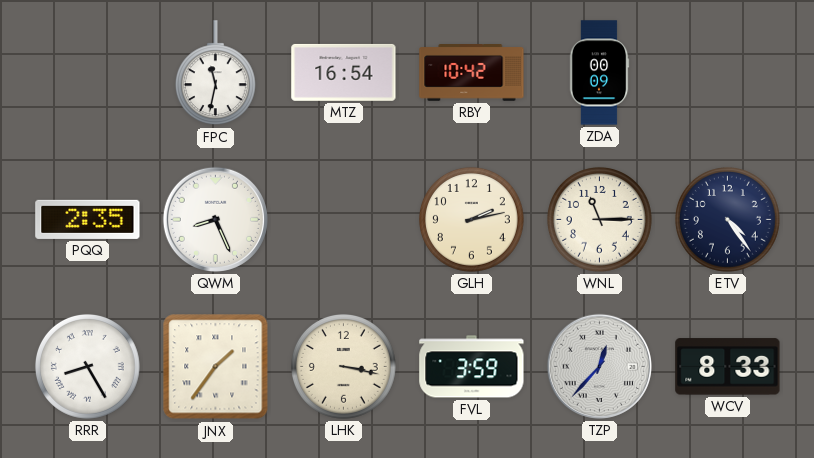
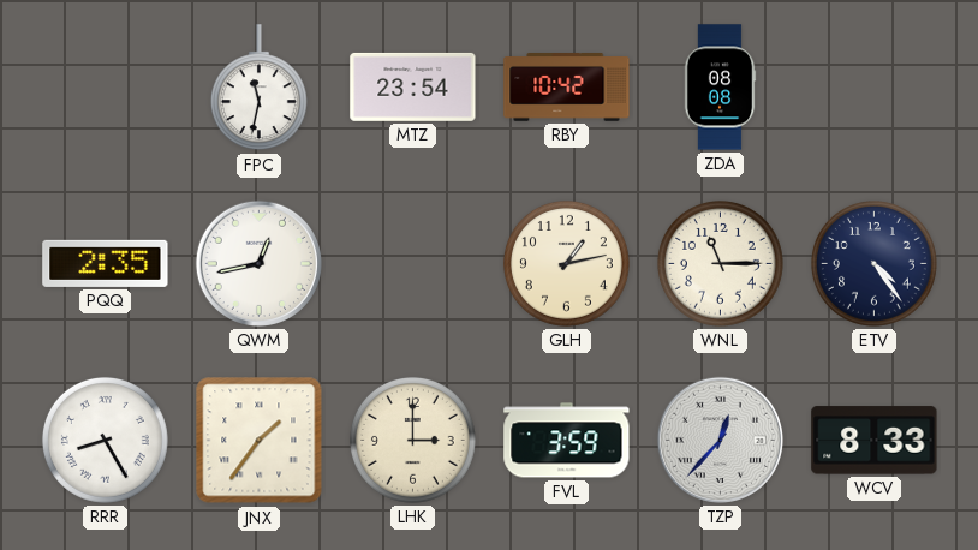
MTZ: 16:54 -> 23:54
ZDA: 00:09 -> 08:08
QWM: 8:26 -> 12:43
GLH: 2:13 -> 1:13
LHK: 3:17 -> 3:00
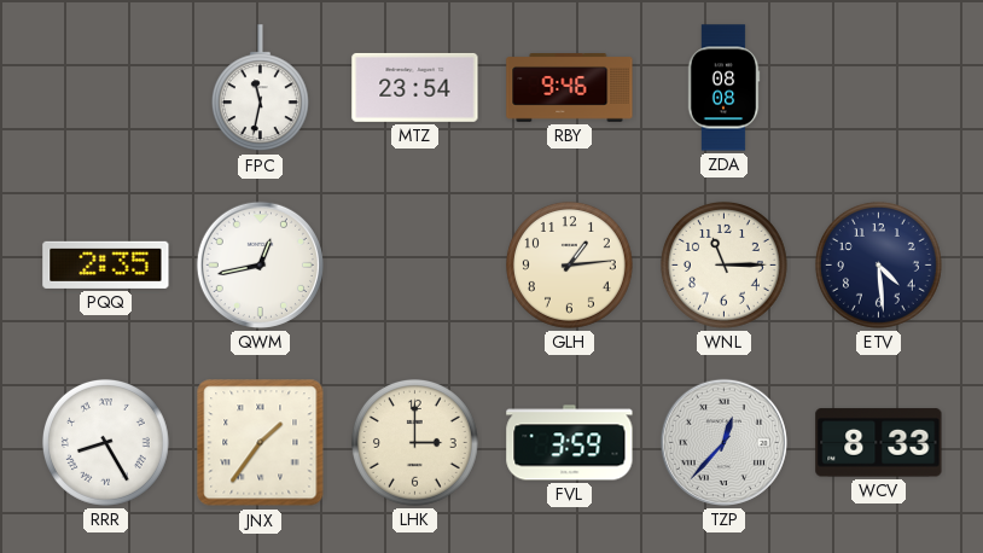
RBY: 10:42 -> 9:46
GLH: 1:13 -> 1:14
ETV: 4:24 -> 4:29
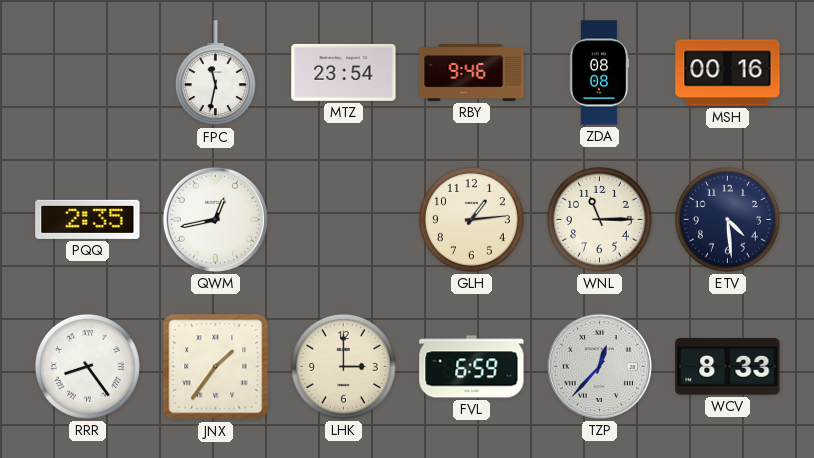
MSH: none -> 00:16
RRR: 8:25 -> 8:24
FVL: 3:59 -> 6:59
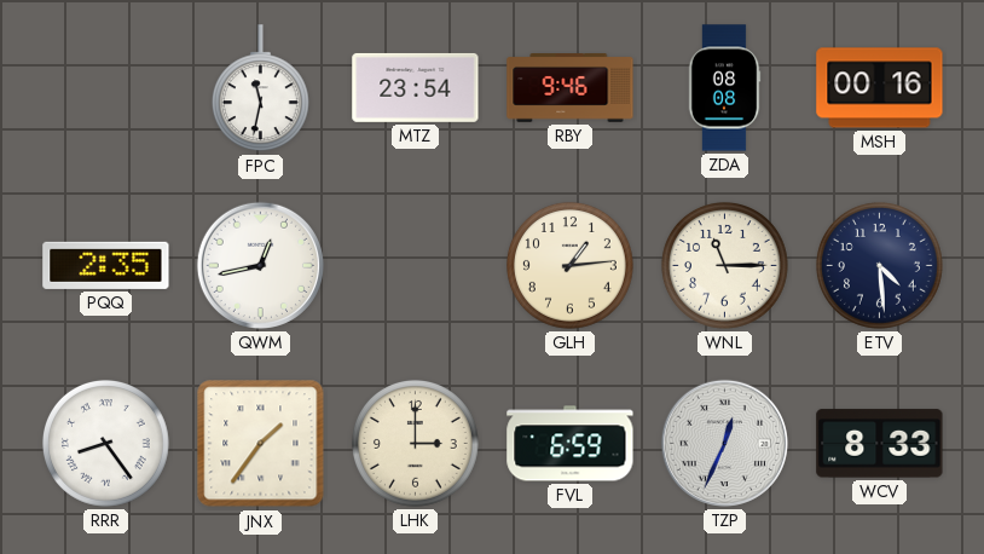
TZP: 12:37 -> 12:34
